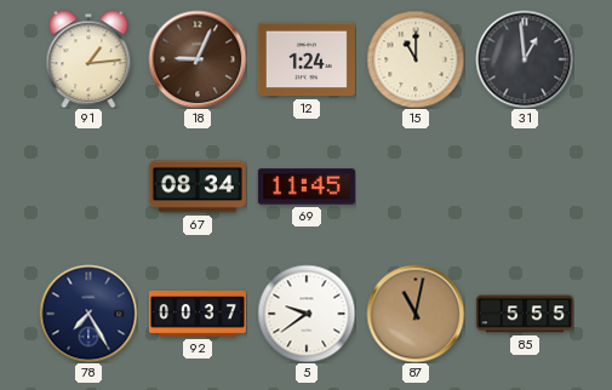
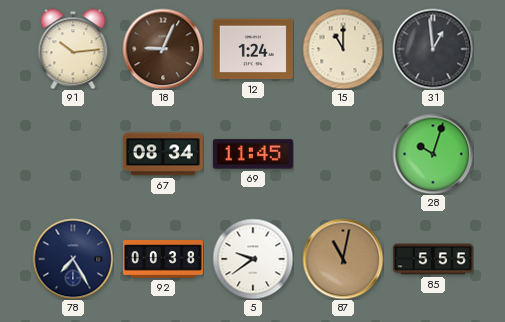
91: 1:14 -> 10:14
28: none -> 10:03
92: 00:37 -> 00:38
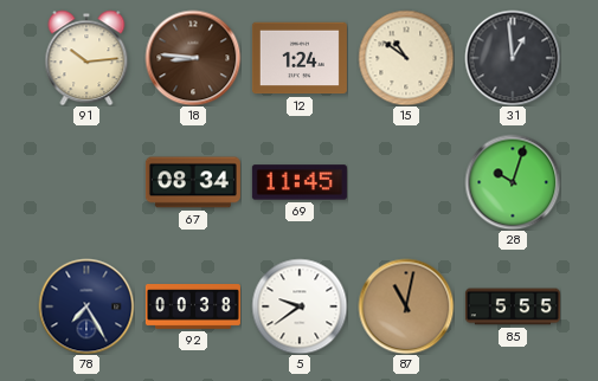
18: 9:04 -> 8:46
15: 11:00 -> 10:51
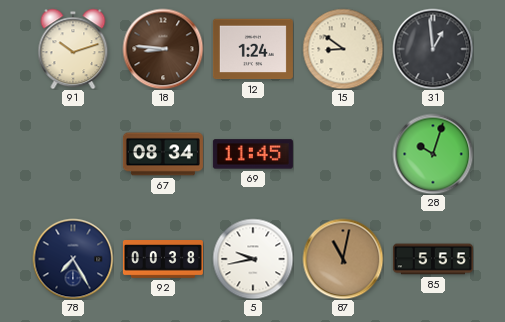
91: 10:14 -> 10:12
15: 10:51 -> 8:51
5: 9:39 -> 9:43
